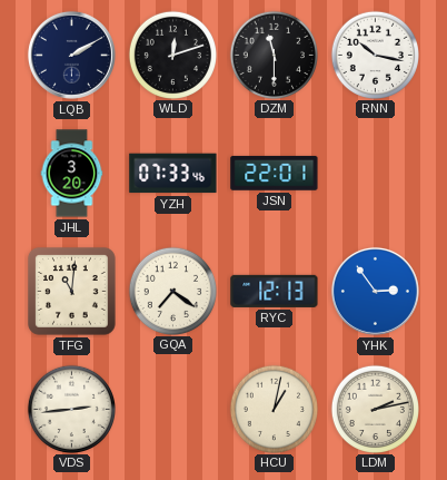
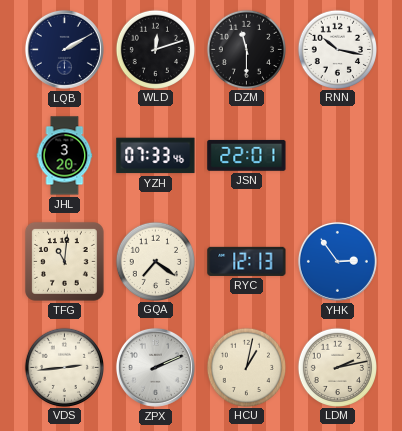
ZPX: none -> 2:11
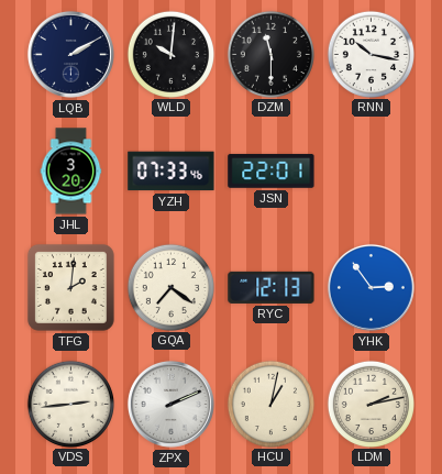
WLD: 12:12 -> 10:01
TFG: 11:01 -> 2:01
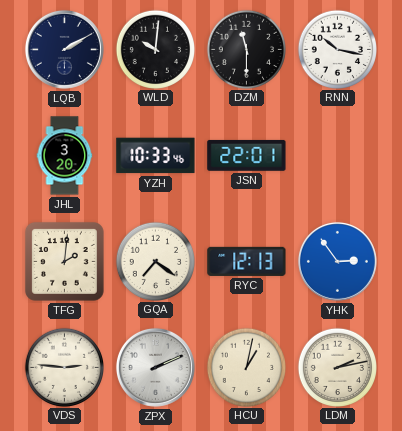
YZH: 07:33 -> 10:33
VDS: 2:44 -> 2:46
